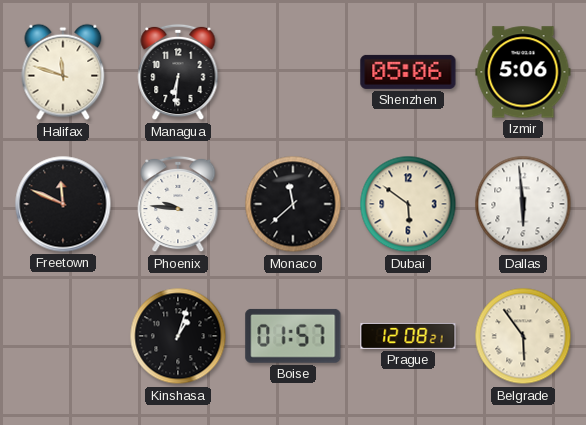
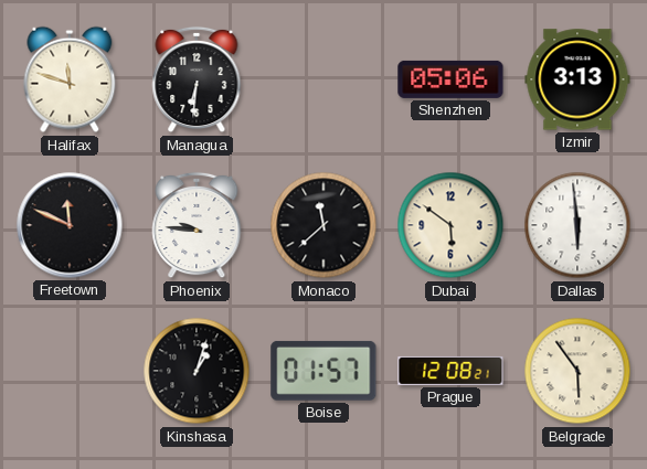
Izmir: 5:06 -> 3:13
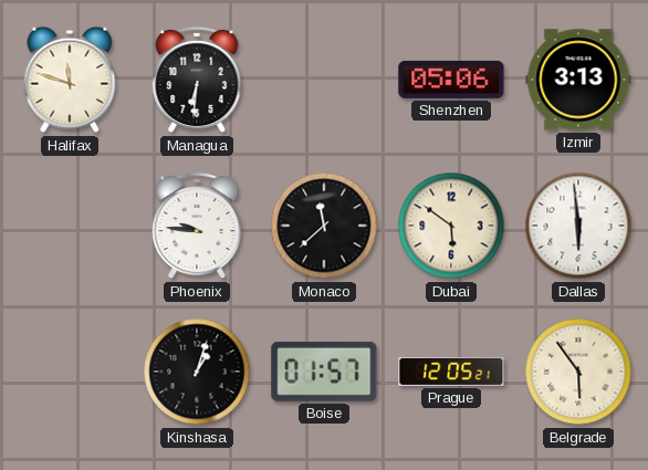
Freetown: 11:49 -> none
Prague: 12:08 -> 12:05
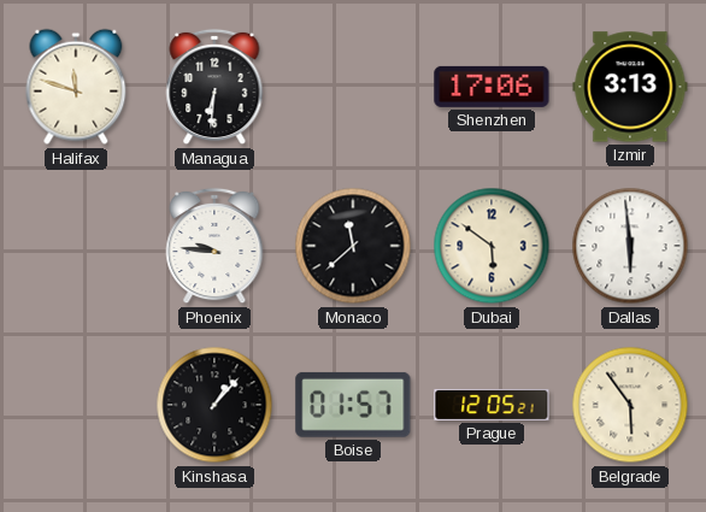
Shenzhen: 05:06 -> 17:06
Kinshasa: 1:03 -> 1:07
